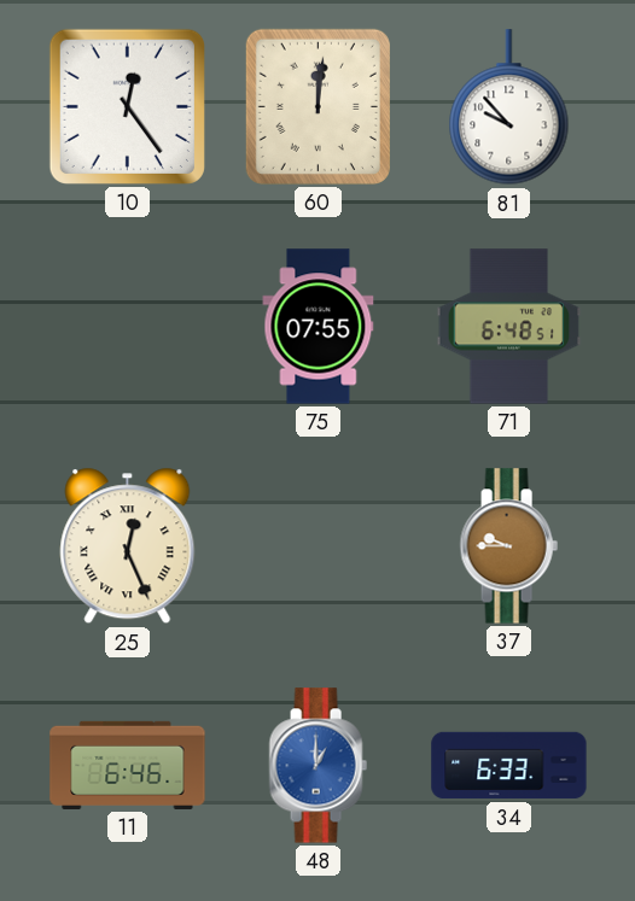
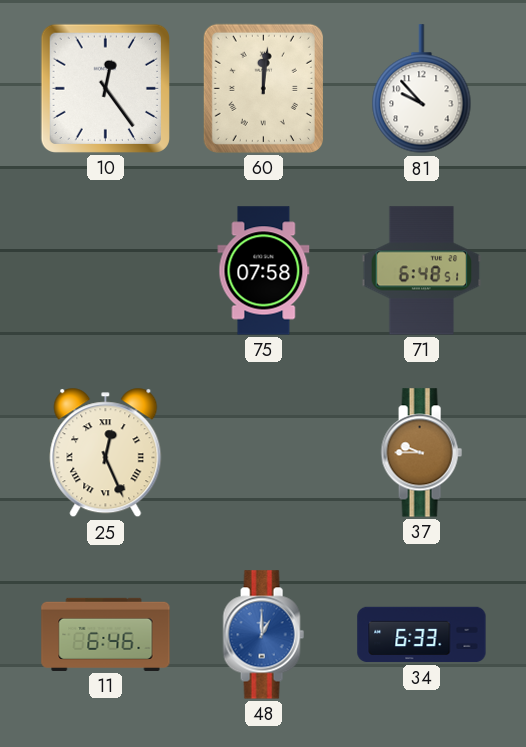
75: 07:55 -> 07:58
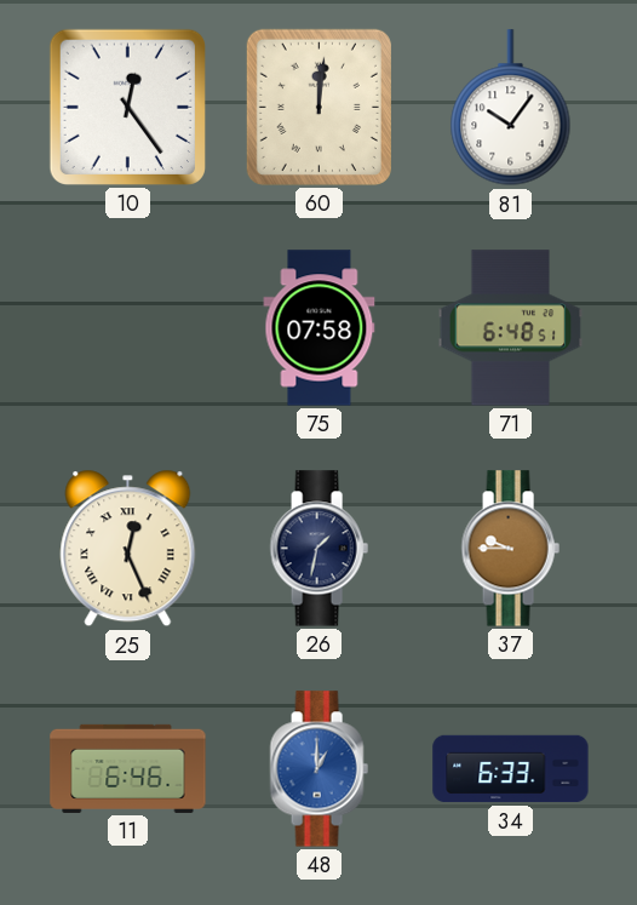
81: 9:53 -> 10:06
26: none -> 1:32
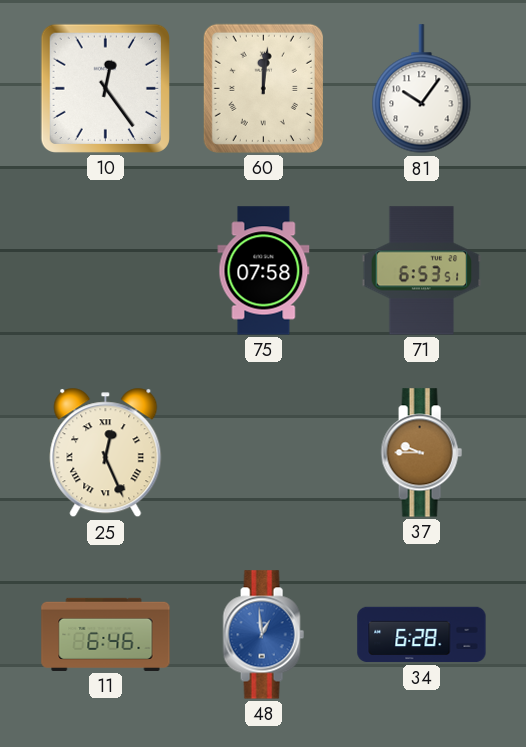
71: 6:48 -> 6:53
26: 1:32 -> none
48: 1:00 -> 12:59
34: 6:33 -> 6:28
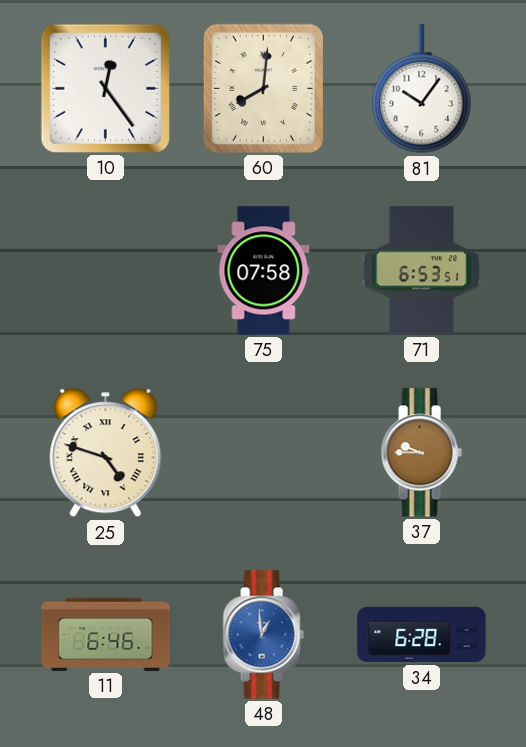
60: 12:01 -> 8:01
25: 12:26 -> 4:48
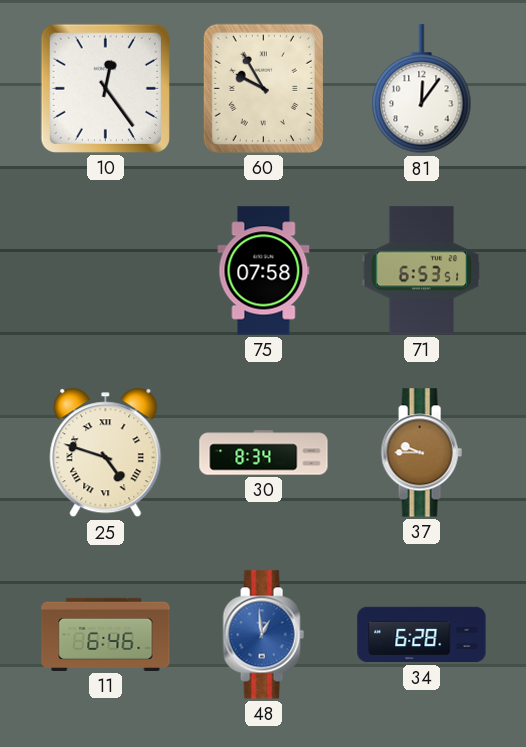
60: 8:01 -> 9:55
81: 10:06 -> 12:06
30: none -> 8:34
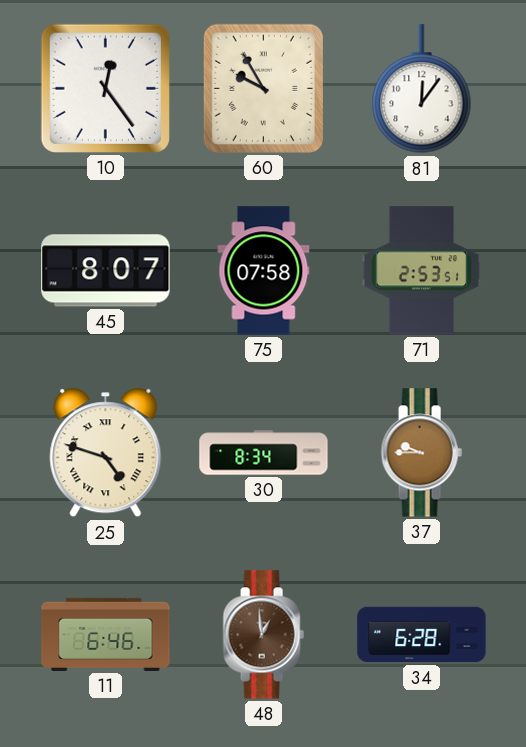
45: none -> 8:07
71: 6:53 -> 2:53
48 dial: blue -> brown
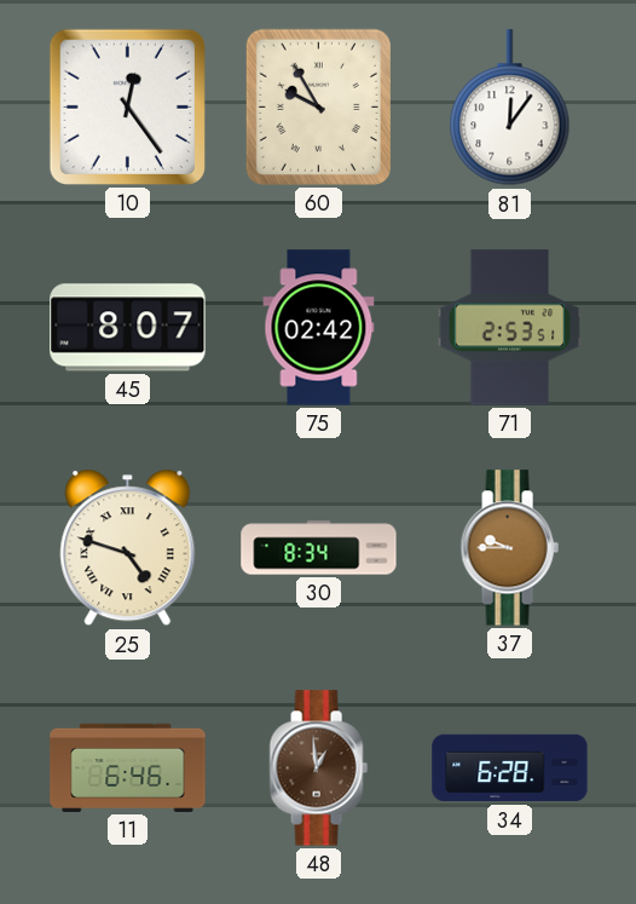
75: 07:58 -> 02:42
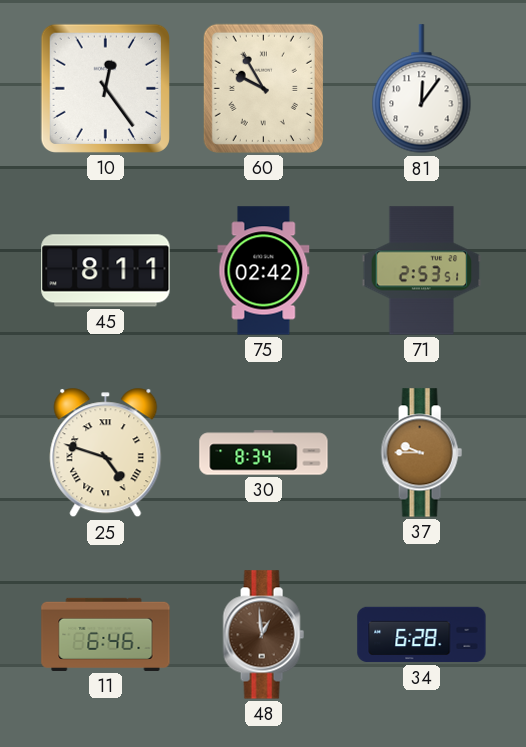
45: 8:07 -> 8:11
